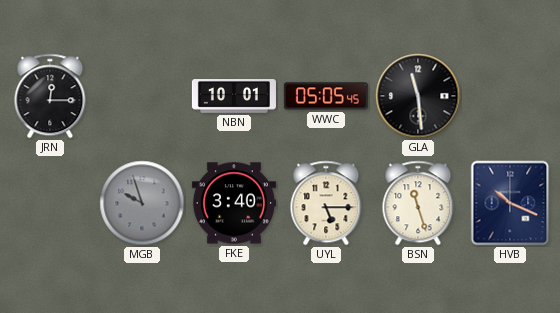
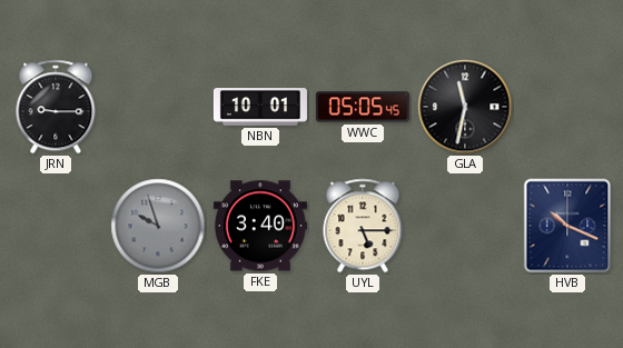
JRN: 12:15 -> 9:15
GLA: 11:29 -> 11:32
BSN: 11:27 -> none
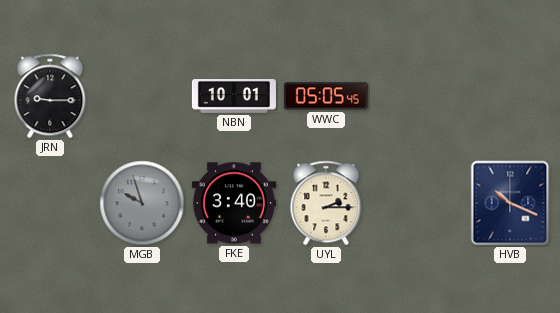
GLA: 11:32 -> none
UYL: 5:15 -> 2:15
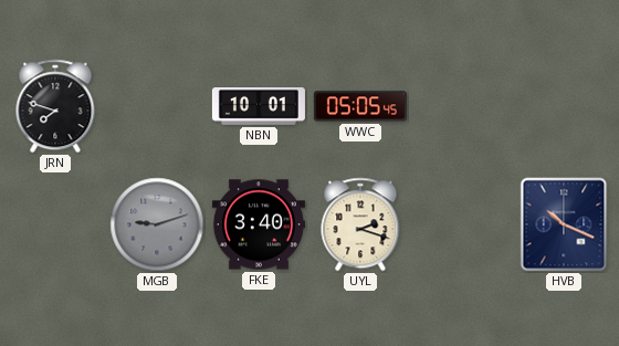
JRN: 9:15 -> 7:48
MGB: 9:57 -> 9:12
UYL: 2:15 -> 2:18
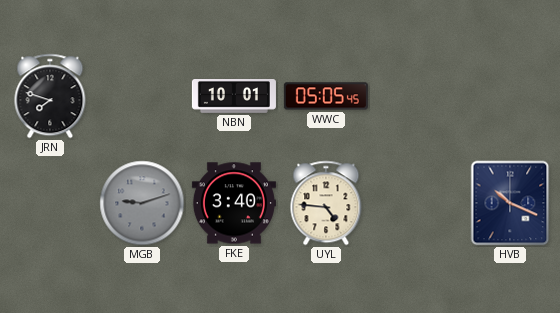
UYL: 2:18 -> 4:46
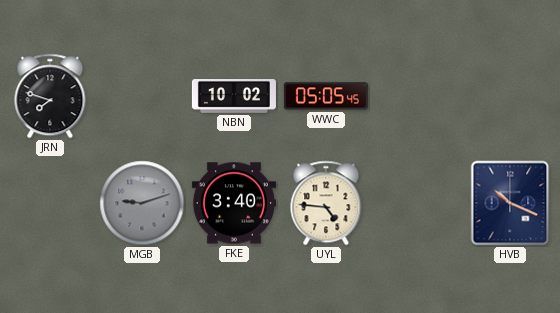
NBN: 10:01 -> 10:02
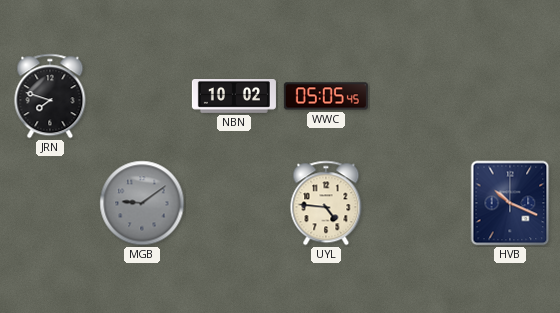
MGB: 9:12 -> 9:09
FKE: 3:40 -> none
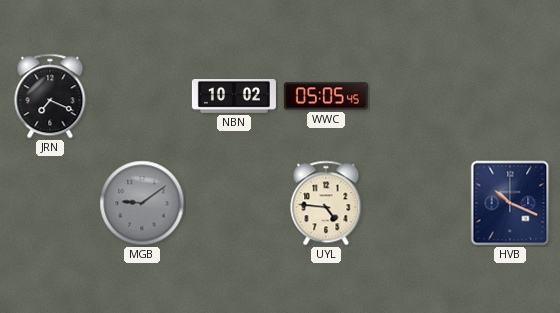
JRN: 7:48 -> 7:19
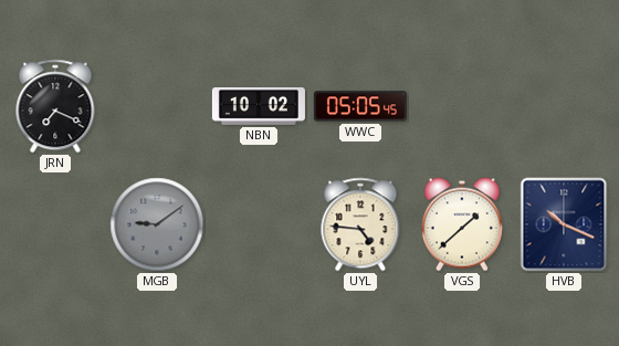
VGS: none -> 1:38
